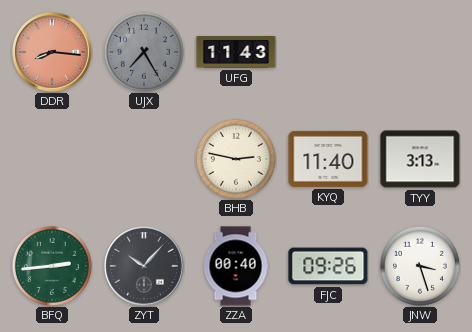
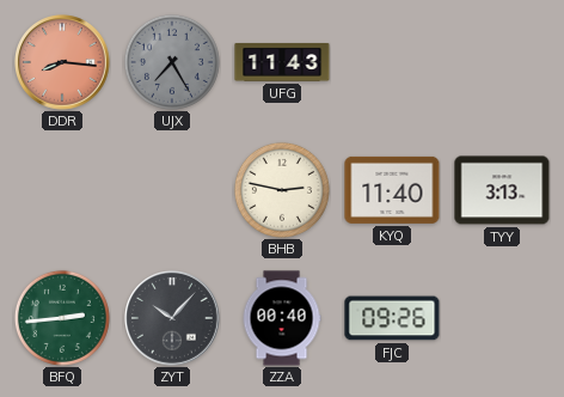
JNW: 3:27 -> none
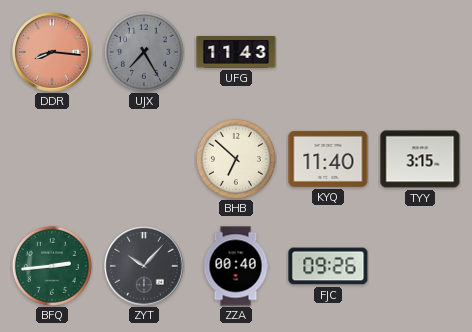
BHB: 2:47 -> 6:52
TYY: 3:13 -> 3:15
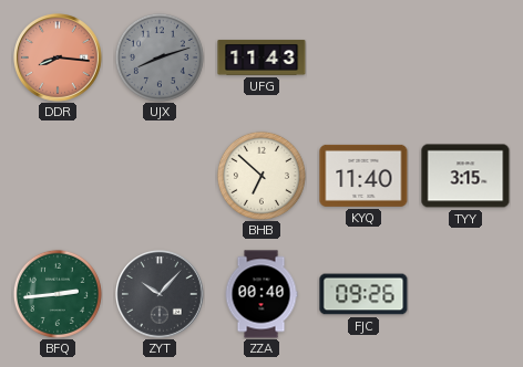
UJX: 7:25 -> 8:12
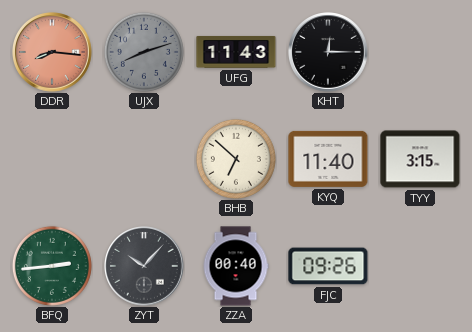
KHT: none -> 12:15
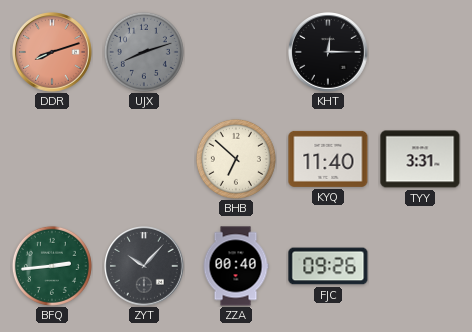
DDR: 8:16 -> 8:12
UFG: 11:43 -> none
TYY: 3:15 -> 3:31
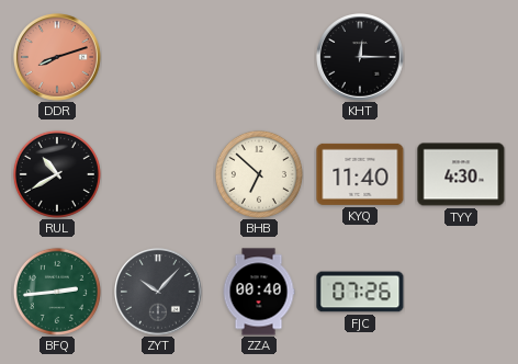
UJX: 8:12 -> none
RUL: none -> 10:40
TYY: 3:31 -> 4:30
FJC: 09:26 -> 07:26
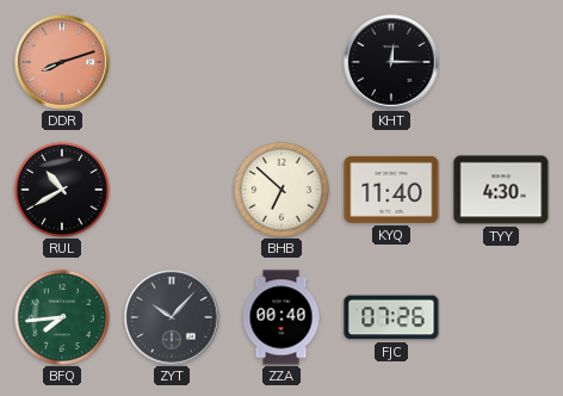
BFQ: 2:44 -> 7:44
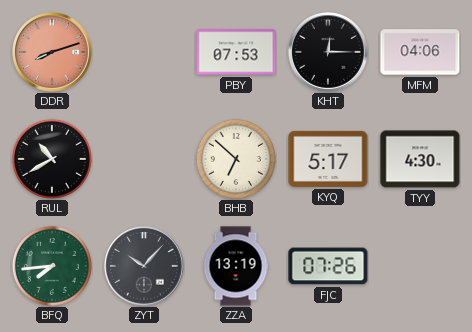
PBY: none -> 07:53
MFM: none -> 04:06
KYQ: 11:40 -> 5:17
ZZA: 00:40 -> 13:19
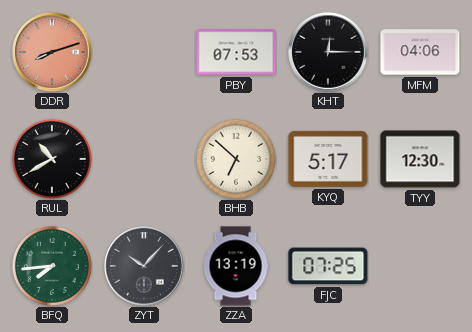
TYY: 4:30 -> 12:30
FJC: 07:26 -> 07:25
